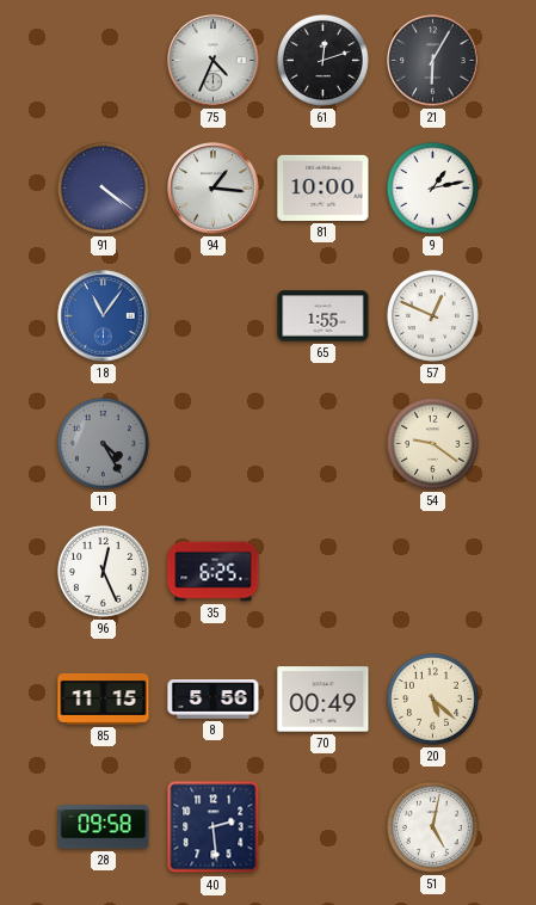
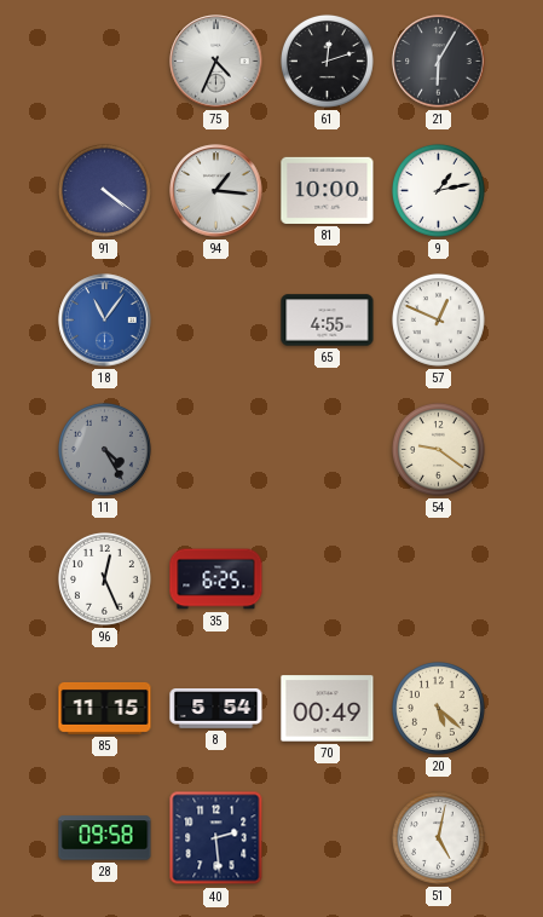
65: 1:55 -> 4:55
8: 5:56 -> 5:54
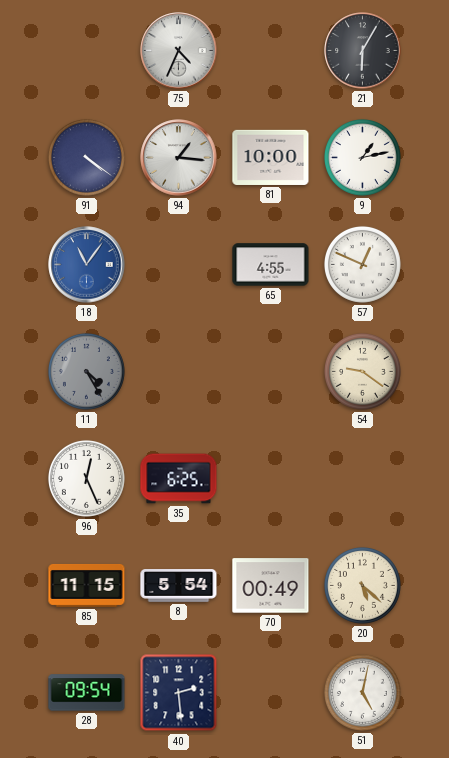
61: 12:12 -> none
28: 09:58 -> 09:54
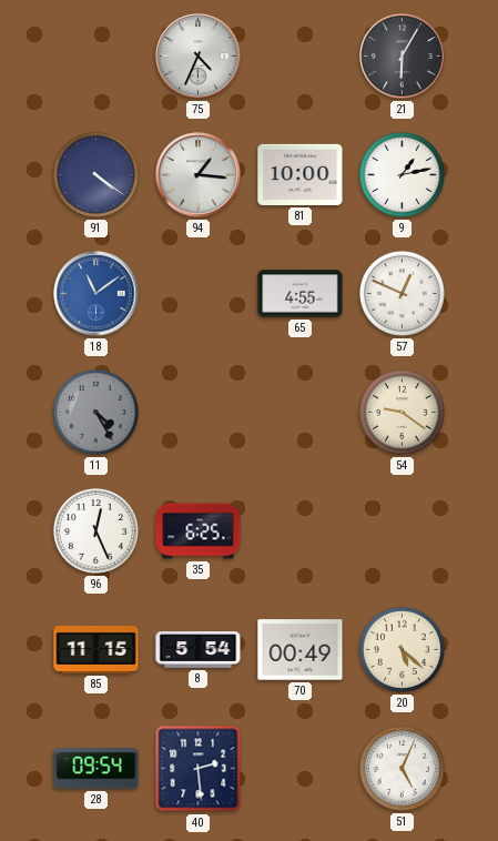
18: 11:06 -> 11:09
51: 5:02 -> 5:04
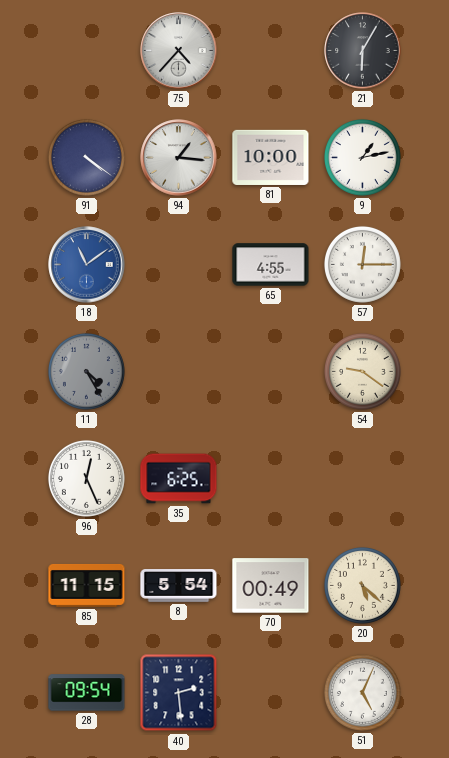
75: 4:34 -> 4:37
57: 12:49 -> 12:15
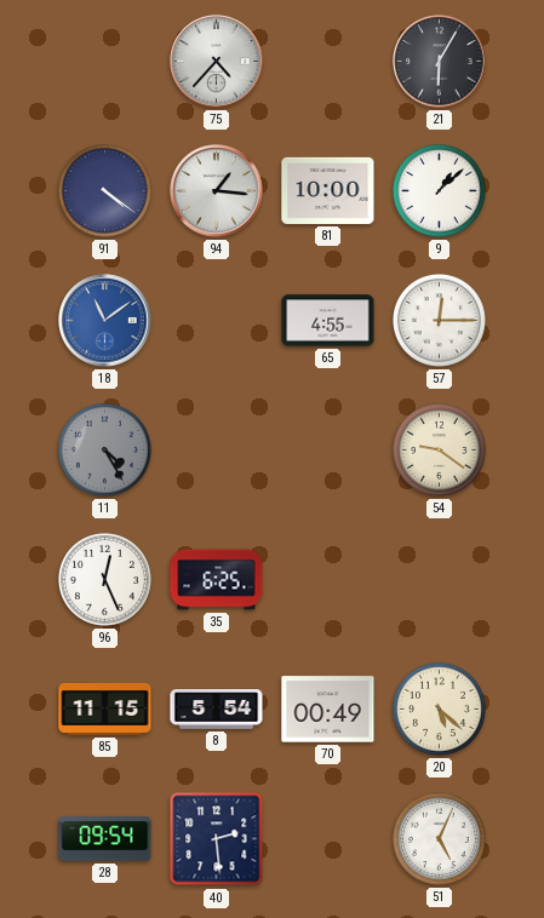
9: 1:13 -> 1:08
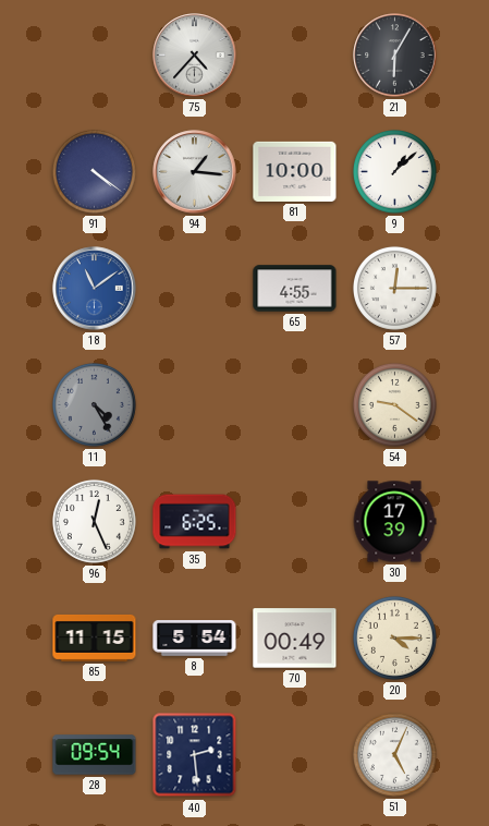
30: none -> 17:39
20: 5:22 -> 4:15
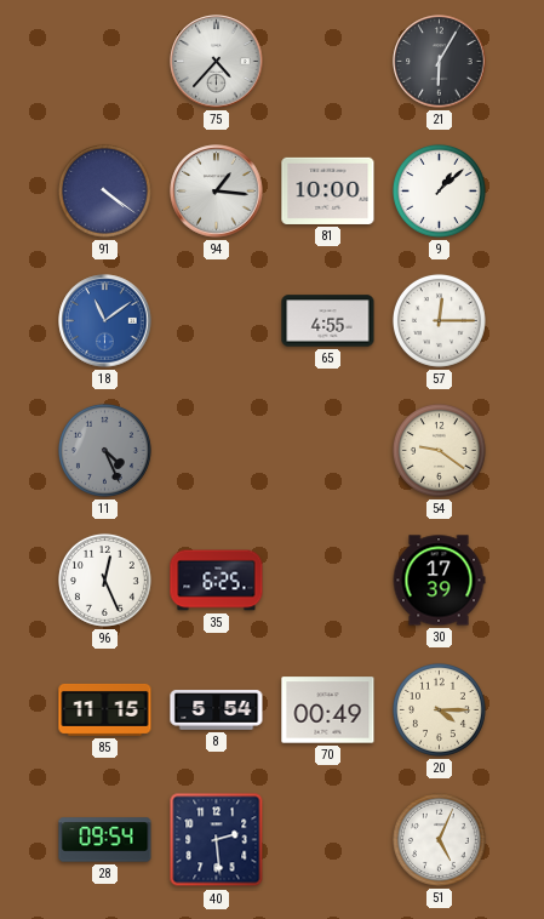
11: 4:25 -> 4:26
